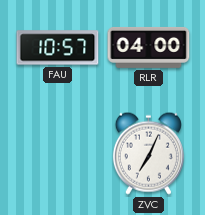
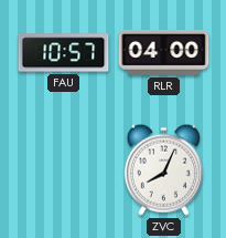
ZVC: 7:04 -> 8:04
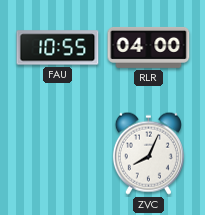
FAU: 10:57 -> 10:55
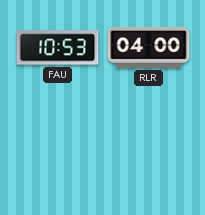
FAU: 10:55 -> 10:53
ZVC: 8:04 -> none
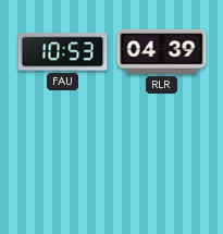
RLR: 04:00 -> 04:39
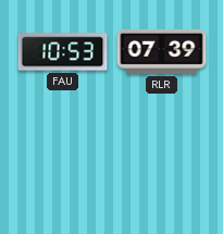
RLR: 04:39 -> 07:39
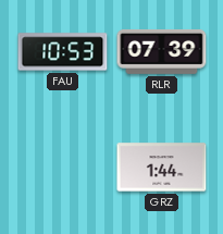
GRZ: none -> 1:44
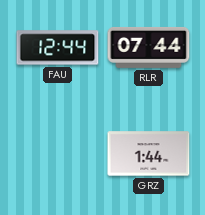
FAU: 10:53 -> 12:44
RLR: 07:39 -> 07:44
